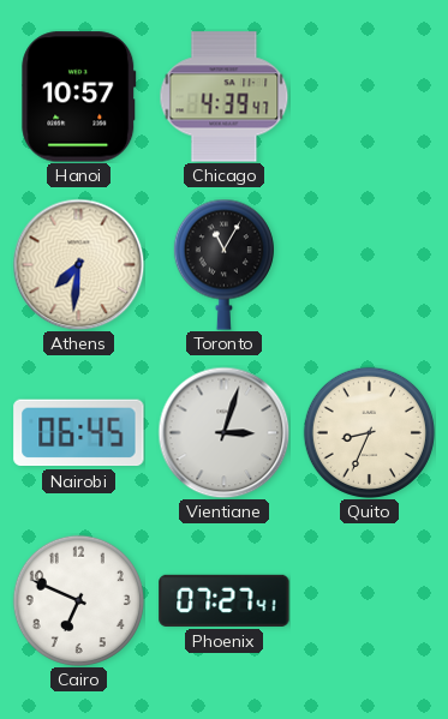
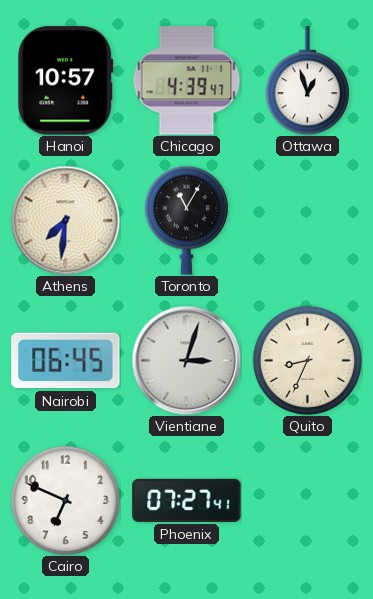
Ottawa: none -> 12:57
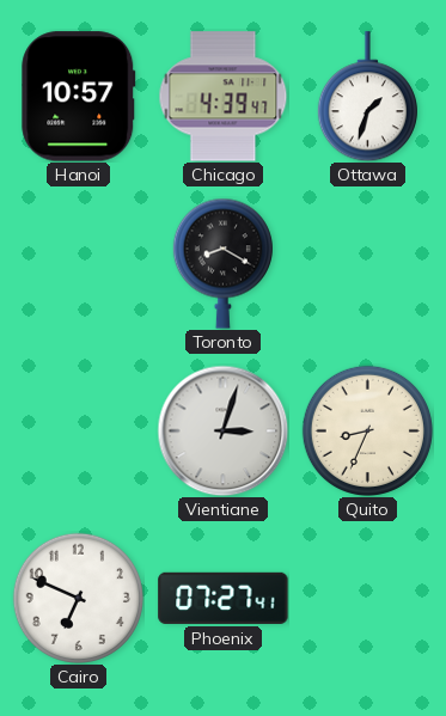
Ottawa: 12:57 -> 1:33
Athens: 7:31 -> none
Toronto: 11:05 -> 8:20
Nairobi: 06:45 -> none
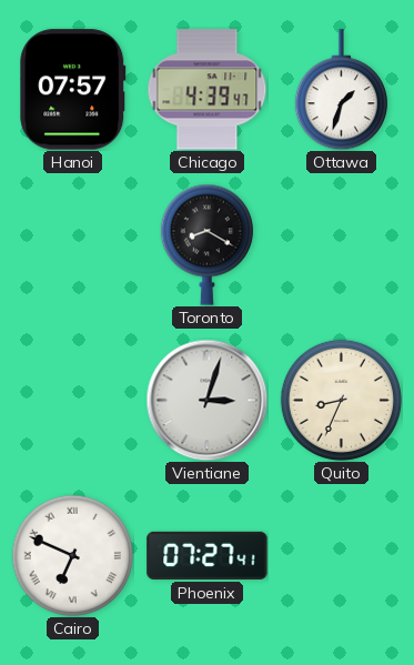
Hanoi: 10:57 -> 07:57
Cairo numerals: Arabic -> Roman
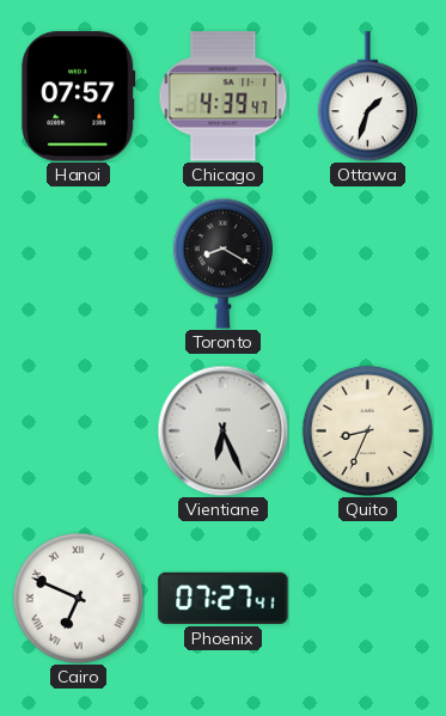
Vientiane: 3:03 -> 6:26
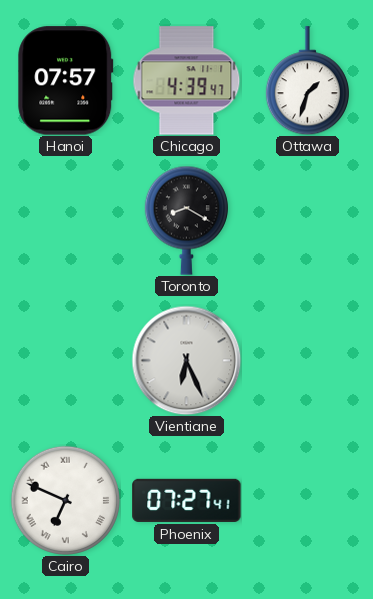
Quito: 8:34 -> none
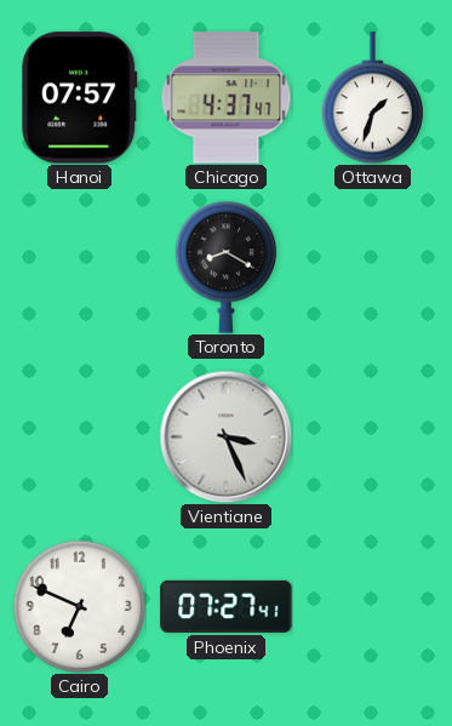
Chicago: 4:39 -> 4:37
Vientiane: 6:26 -> 3:26
Cairo numerals: Roman -> Arabic
